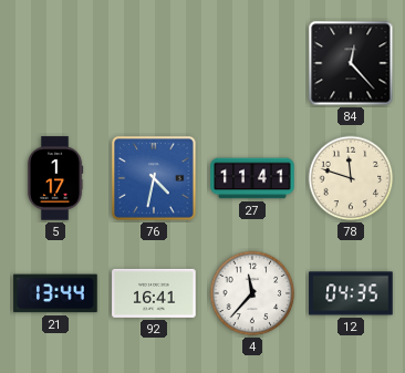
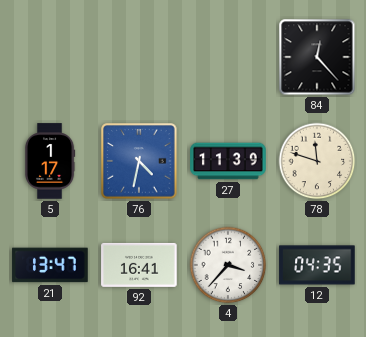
27: 11:41 -> 11:39
21: 13:44 -> 13:47
4: 11:37 -> 3:37
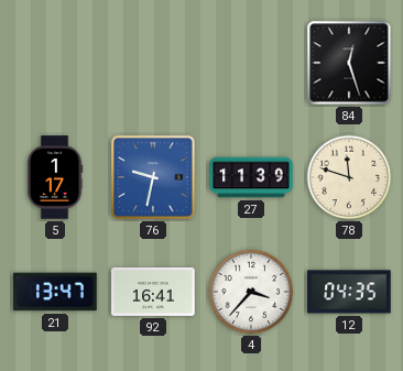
84: 12:23 -> 12:27
76: 4:32 -> 9:32
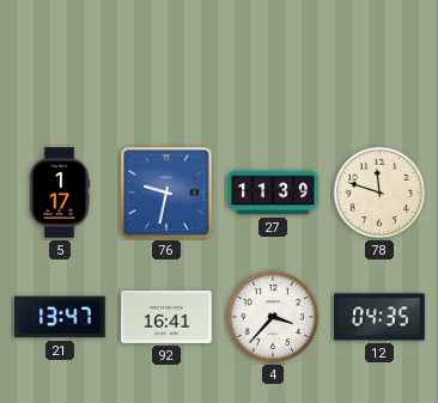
84: 12:27 -> none
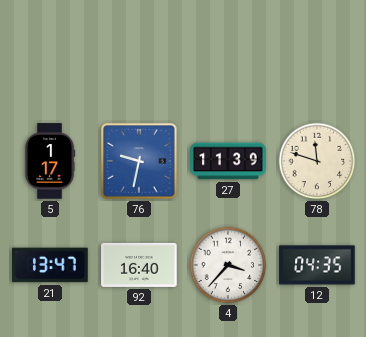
92: 16:41 -> 16:40
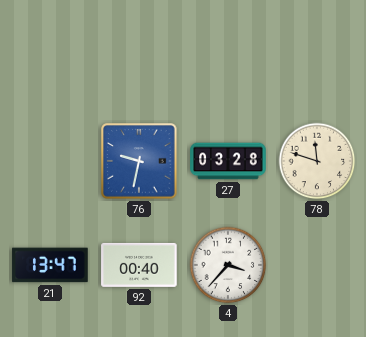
5: 1:17 -> none
27: 11:39 -> 03:28
92: 16:40 -> 00:40
12: 04:35 -> none
